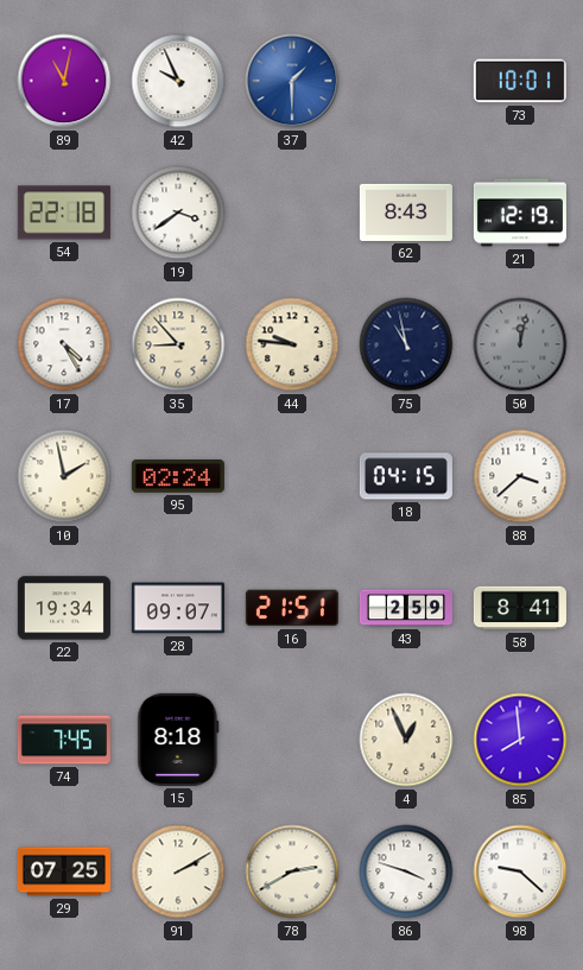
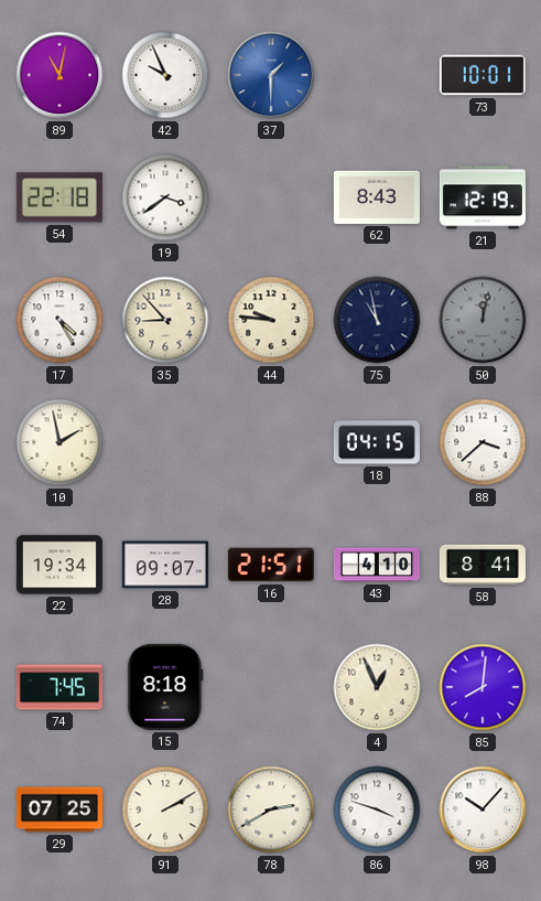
95: 02:24 -> none
43: 2:59 -> 4:10
85: 7:59 -> 8:01
98: 9:22 -> 10:07
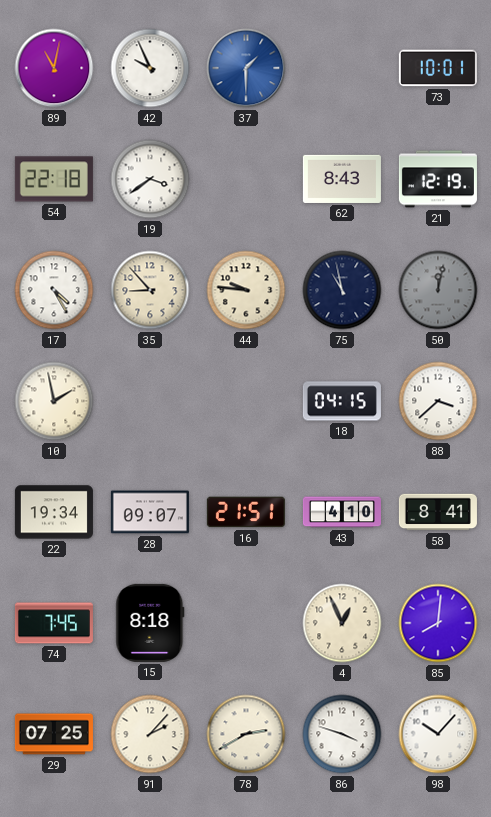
91: 2:10 -> 2:07
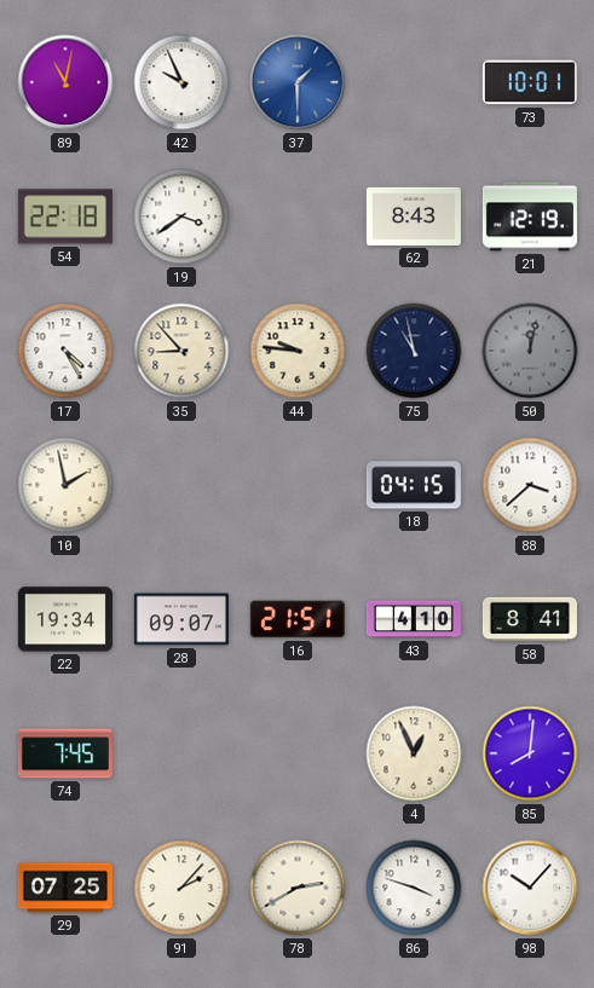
15: 8:18 -> none
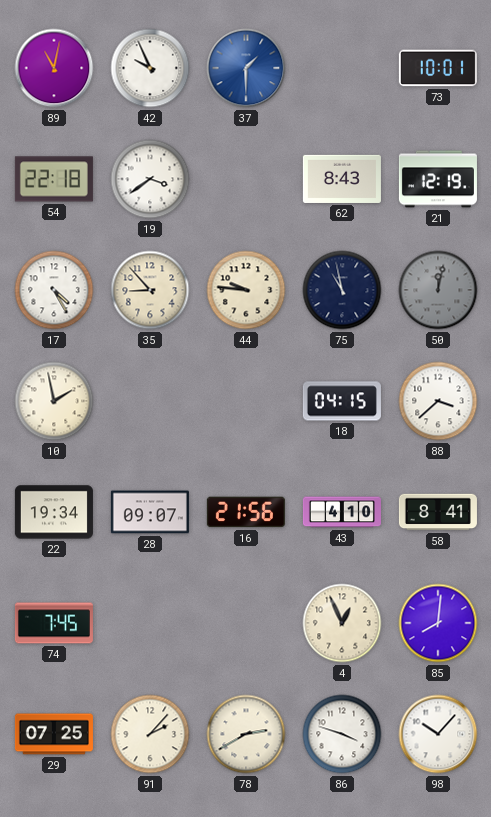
16: 21:51 -> 21:56
